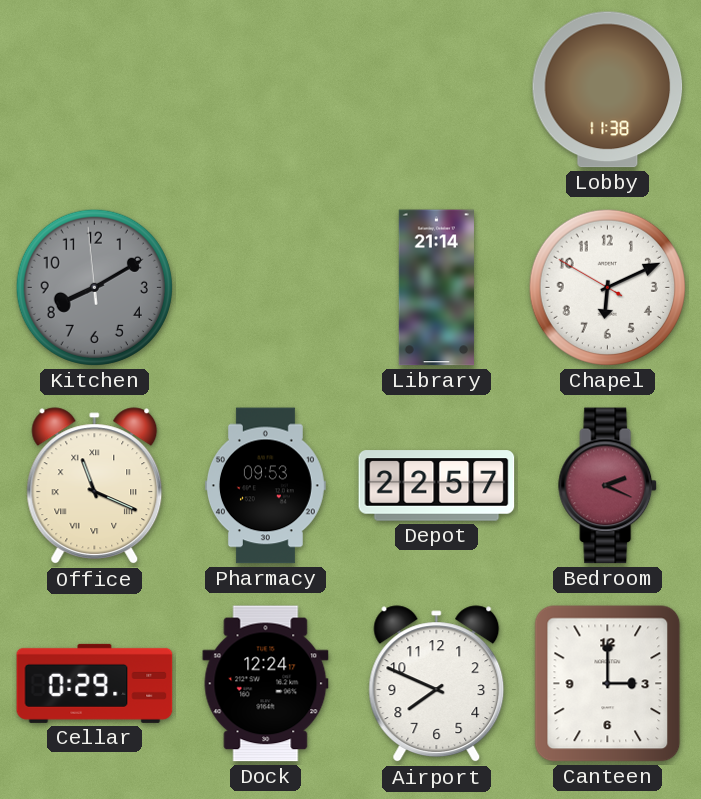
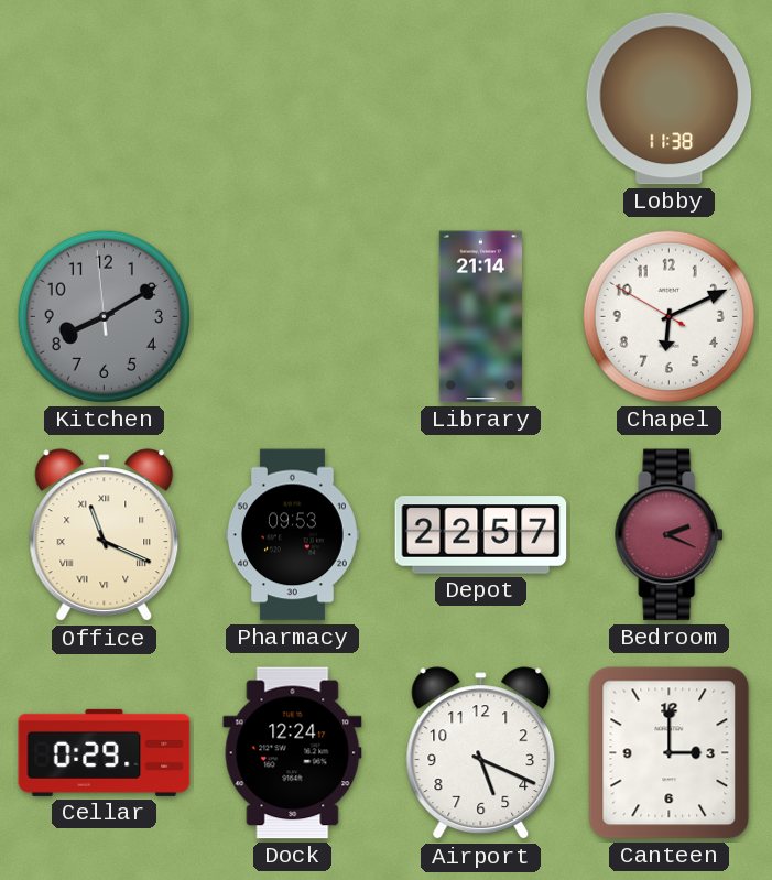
Airport: 7:49 -> 5:19
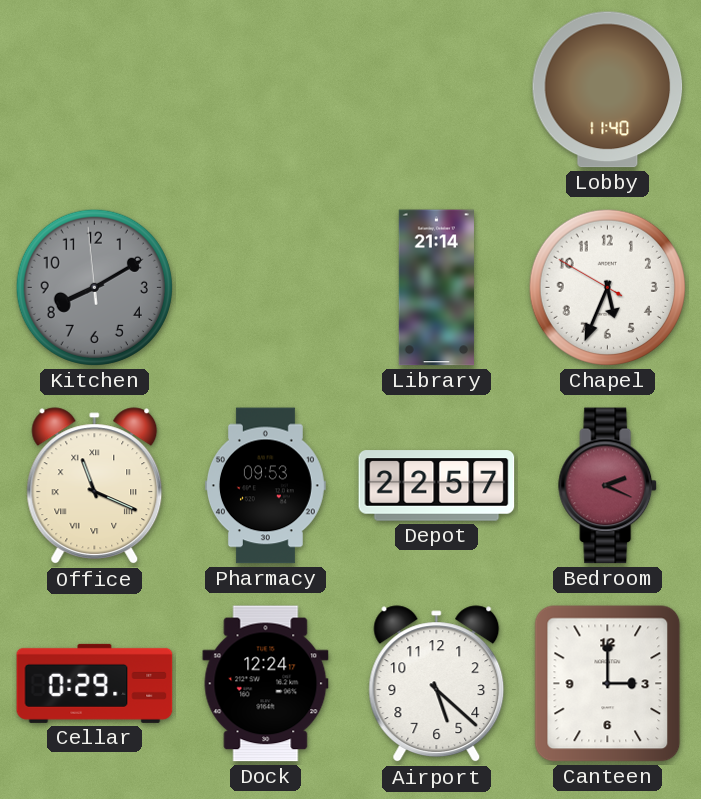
Lobby: 11:38 -> 11:40
Chapel: 6:10 -> 5:33
Airport: 5:19 -> 5:22
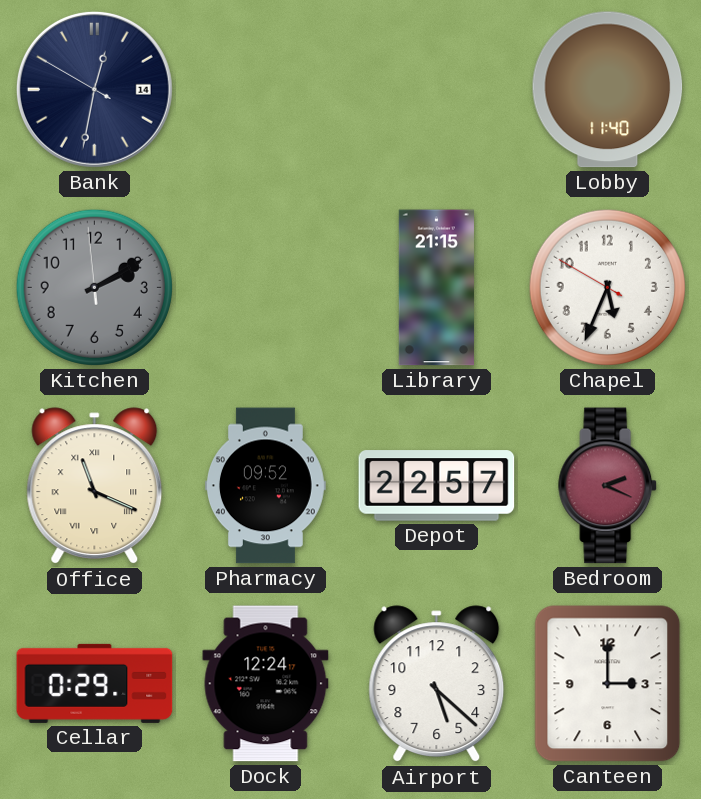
Bank: none -> 12:31
Kitchen: 8:09 -> 2:09
Library: 21:14 -> 21:15
Pharmacy: 09:53 -> 09:52
